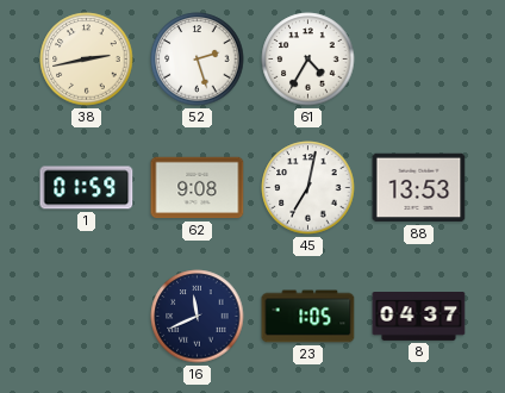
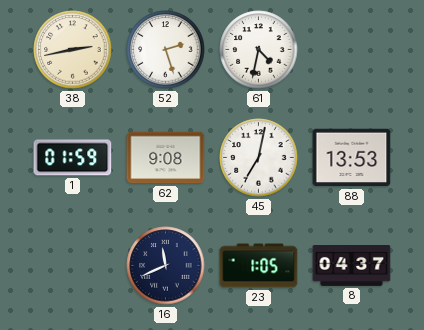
61: 4:35 -> 4:32
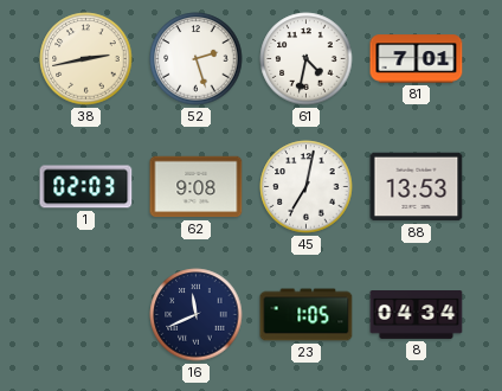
81: none -> 7:01
1: 01:59 -> 02:03
8: 04:37 -> 04:34
